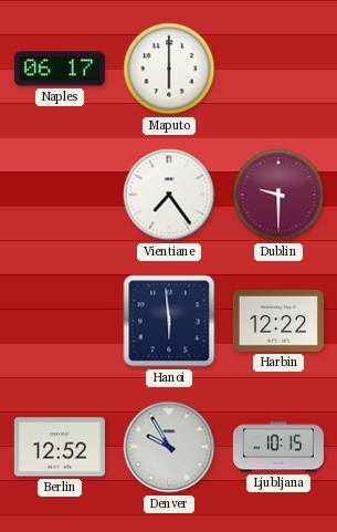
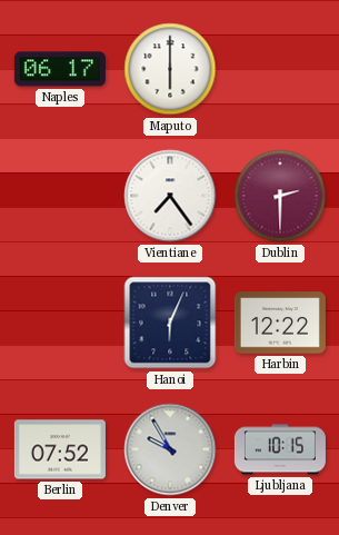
Dublin: 9:30 -> 2:30
Hanoi: 5:59 -> 6:04
Berlin: 12:52 -> 07:52
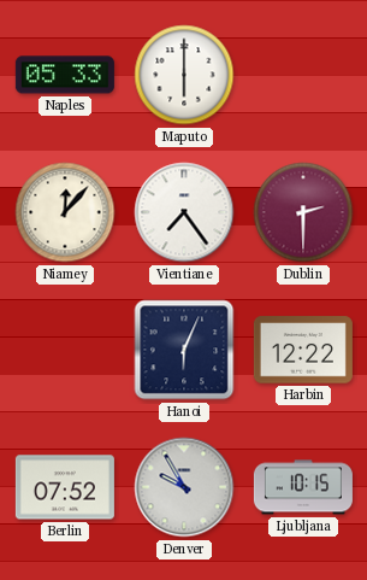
Naples: 06:17 -> 05:33
Niamey: none -> 12:07
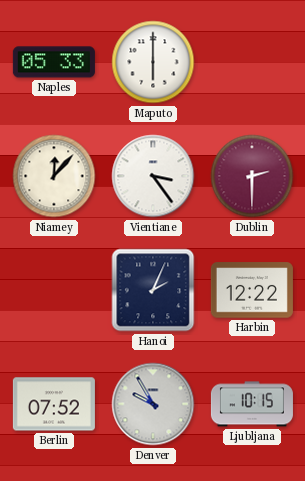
Vientiane: 7:24 -> 3:24
Hanoi: 6:04 -> 2:04
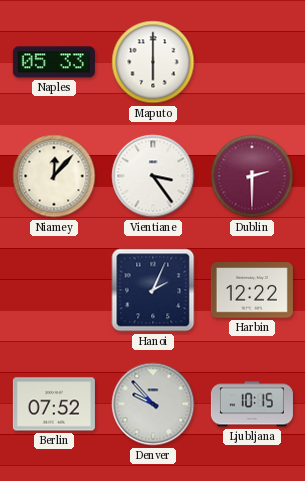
Denver: 9:55 -> 9:53
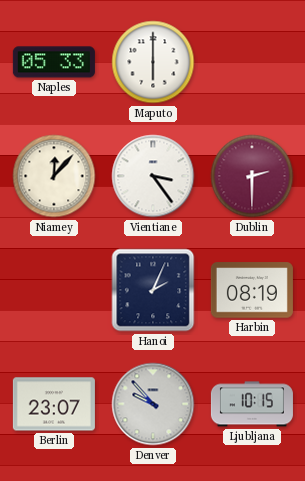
Harbin: 12:22 -> 08:19
Berlin: 07:52 -> 23:07
